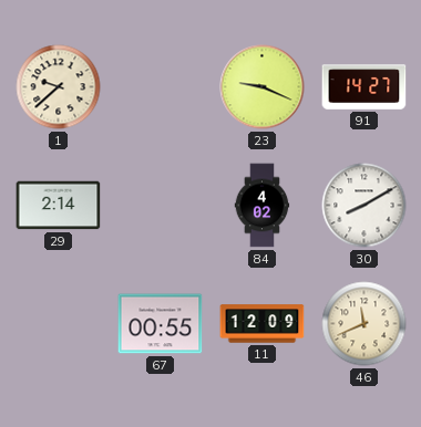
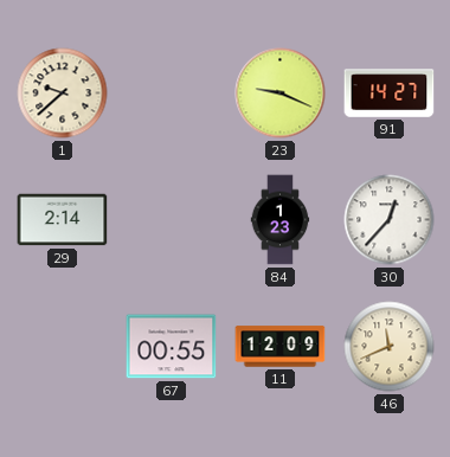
84: 4:02 -> 1:23
30: 8:10 -> 12:37
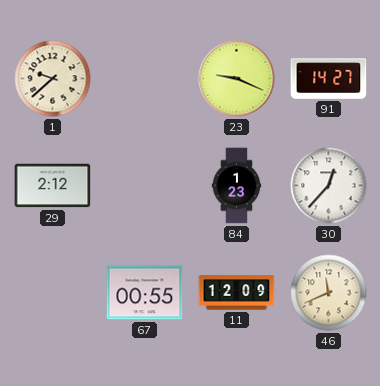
29: 2:14 -> 2:12
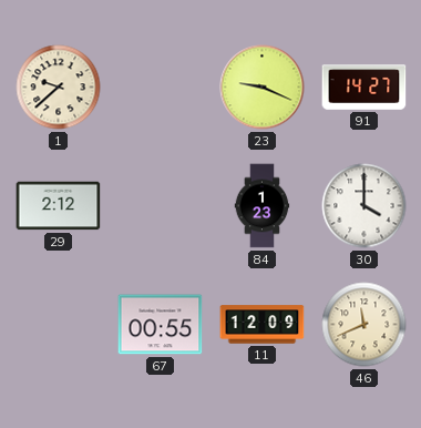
30: 12:37 -> 4:00
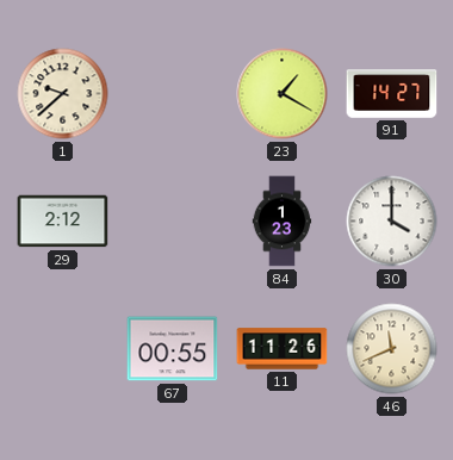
23: 9:19 -> 1:20
11: 12:09 -> 11:26
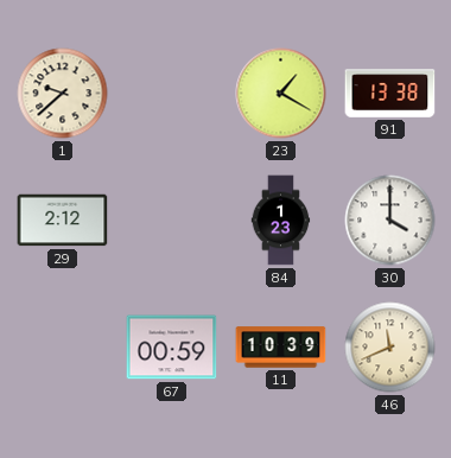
91: 14:27 -> 13:38
67: 00:55 -> 00:59
11: 11:26 -> 10:39
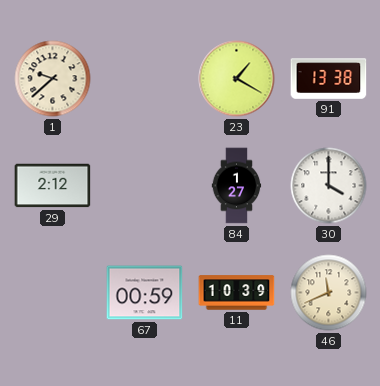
84: 1:23 -> 1:27
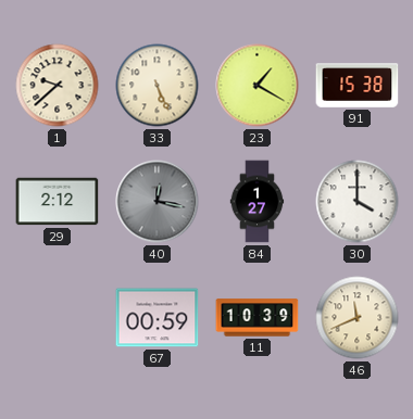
33: none -> 5:26
91: 13:38 -> 15:38
40: none -> 12:17
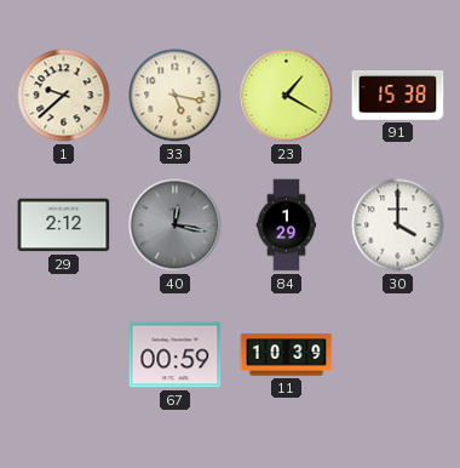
33: 5:26 -> 5:17
84: 1:27 -> 1:29
46: 11:41 -> none
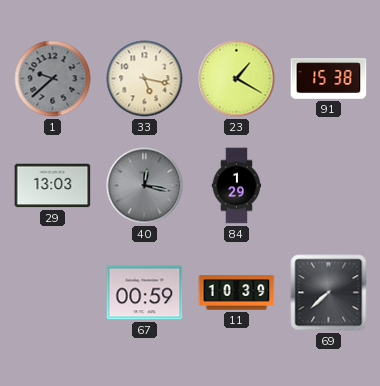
1 dial: cream -> grey
29: 2:12 -> 13:03
30: 4:00 -> none
69: none -> 7:38
